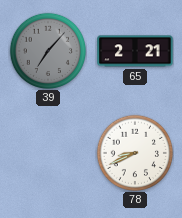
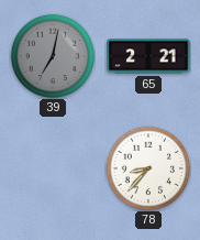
39: 7:07 -> 7:02
78: 8:41 -> 8:37
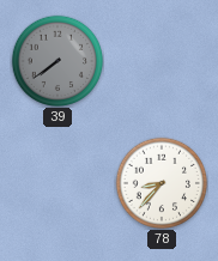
39: 7:02 -> 7:39
65: 2:21 -> none
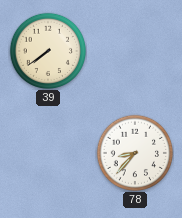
39 dial: grey -> cream
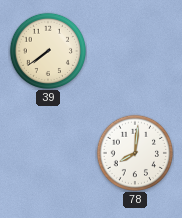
78: 8:37 -> 8:01
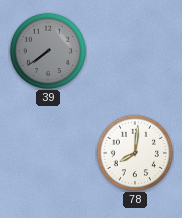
39 dial: cream -> grey
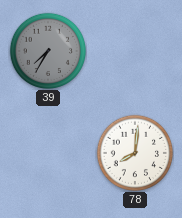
39: 7:39 -> 7:35
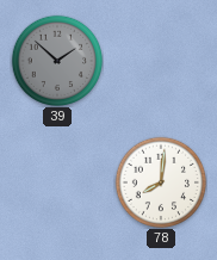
39: 7:35 -> 1:52
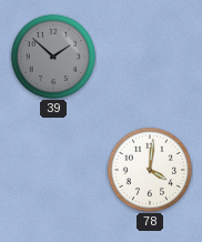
78: 8:01 -> 4:01
